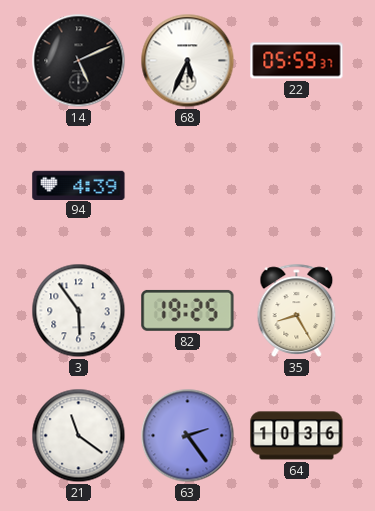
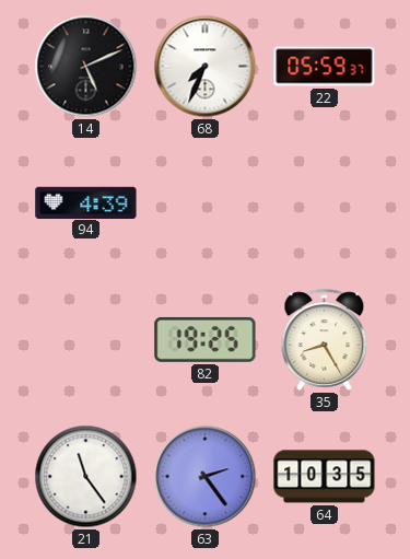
68: 5:34 -> 7:34
3: 5:54 -> none
21: 11:21 -> 11:24
64: 10:36 -> 10:35
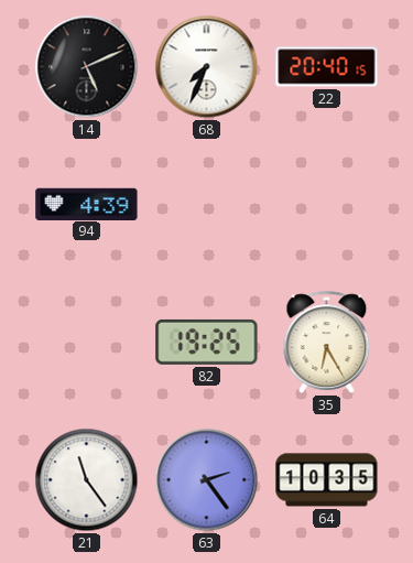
22: 05:59 -> 20:40
35: 8:25 -> 6:25
